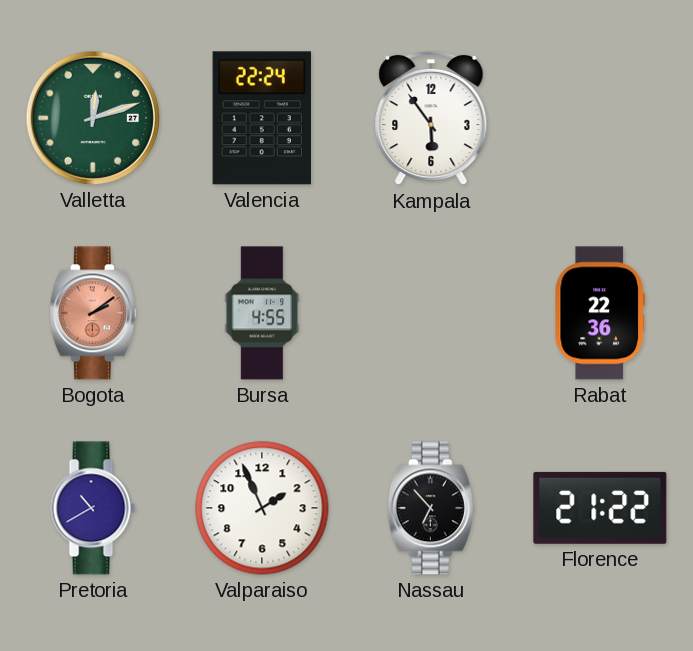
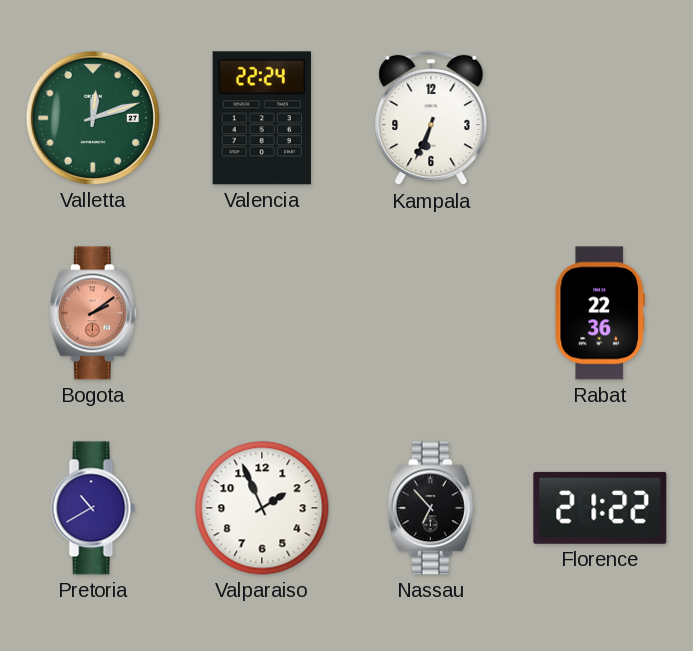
Kampala: 5:54 -> 6:34
Bursa: 4:55 -> none
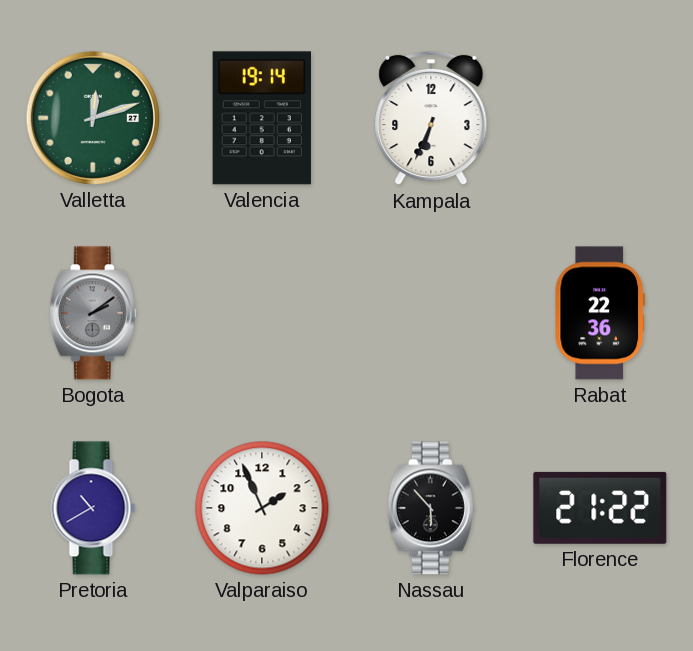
Valencia: 22:24 -> 19:14
Bogota dial: salmon -> grey
Nassau: 6:53 -> 5:53
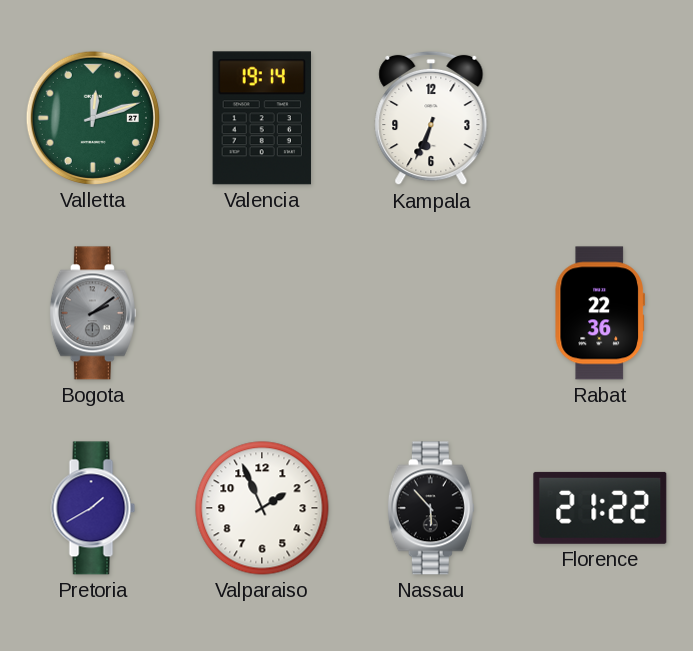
Pretoria: 10:40 -> 1:40
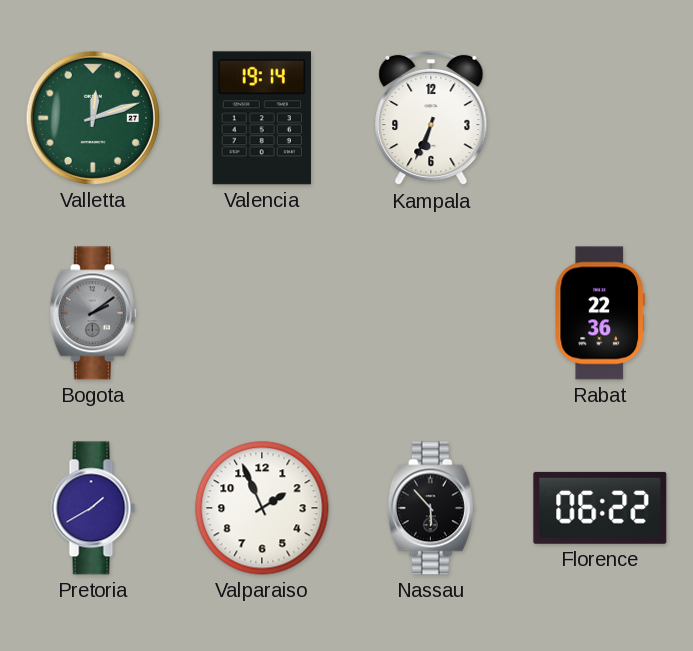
Florence: 21:22 -> 06:22
